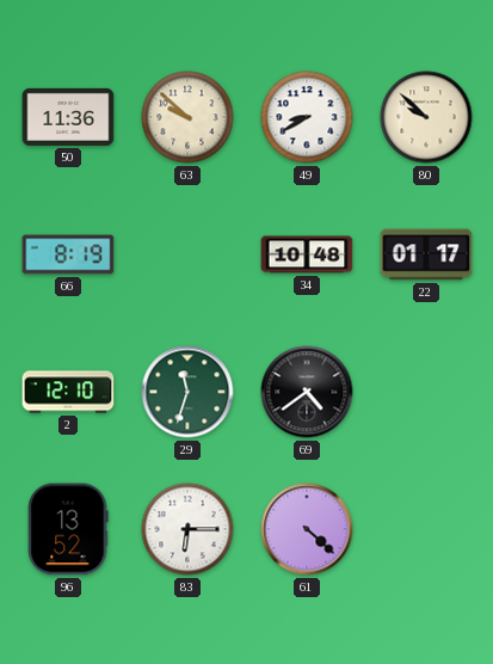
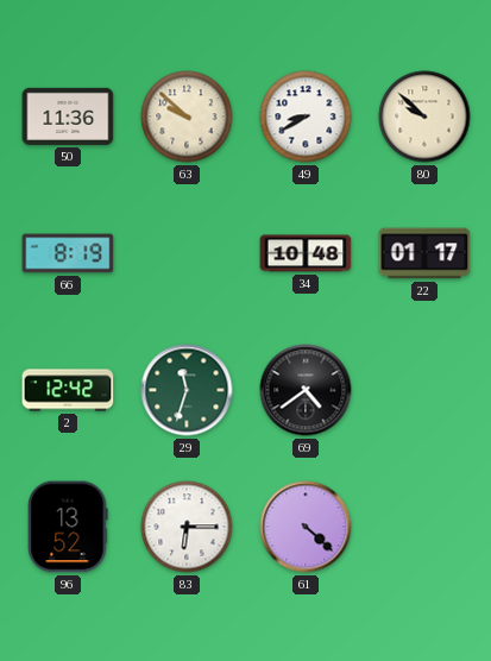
2: 12:10 -> 12:42
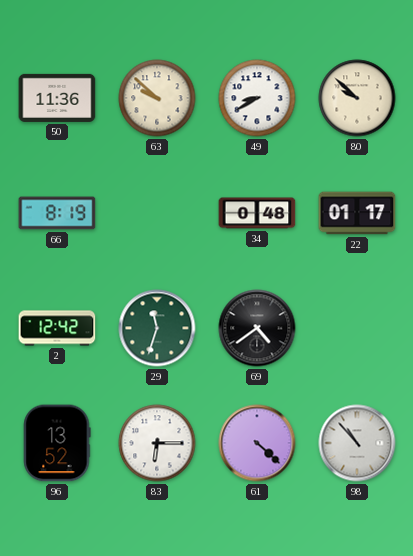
34: 10:48 -> 0:48
98: none -> 10:53
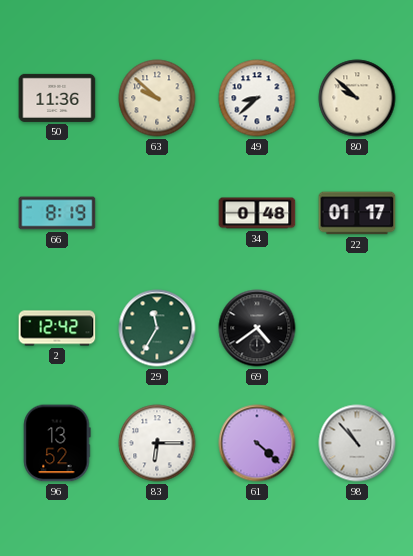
49: 8:40 -> 8:38
29: 11:33 -> 11:35
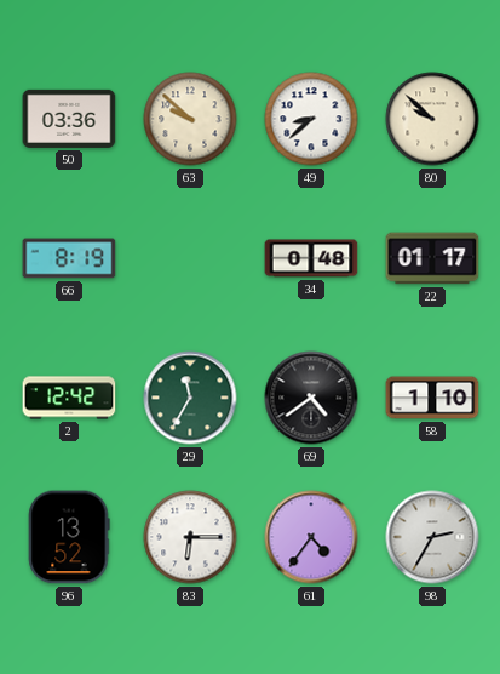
50: 11:36 -> 03:36
58: none -> 1:10
61: 4:22 -> 4:36
98: 10:53 -> 2:35
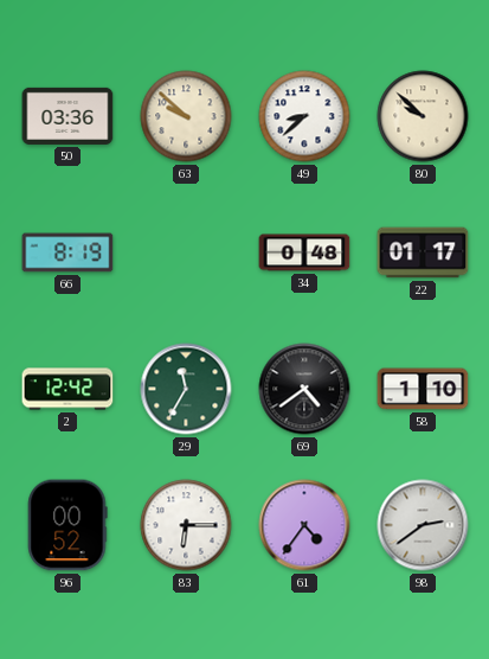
96: 13:52 -> 00:52
98: 2:35 -> 2:39
